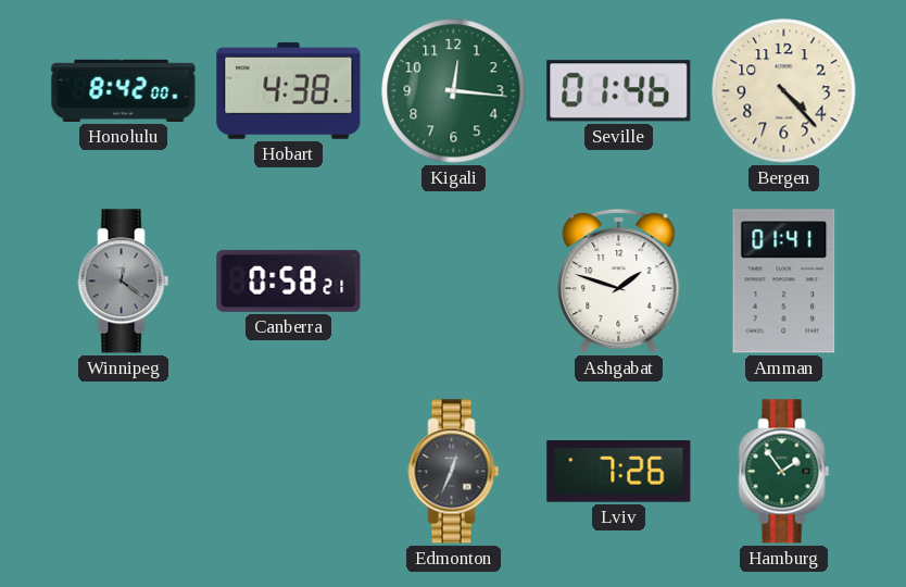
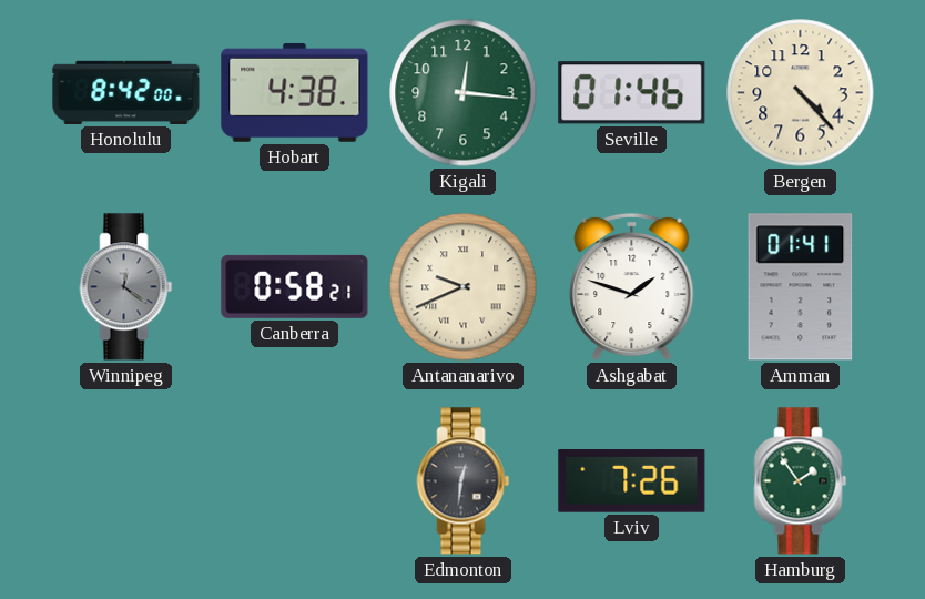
Antananarivo: none -> 9:41
Edmonton: 12:34 -> 12:31
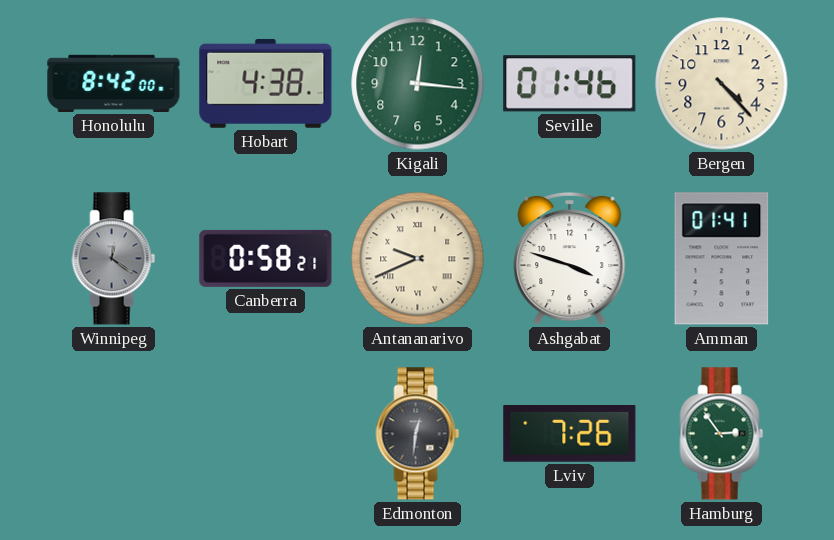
Ashgabat: 1:48 -> 3:48
Hamburg: 1:54 -> 2:54
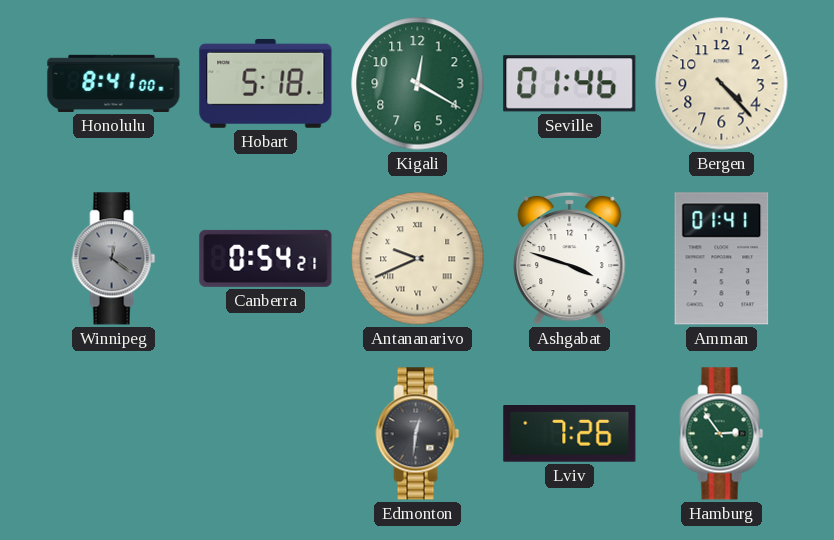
Honolulu: 8:42 -> 8:41
Hobart: 4:38 -> 5:18
Kigali: 12:16 -> 12:20
Canberra: 0:58 -> 0:54
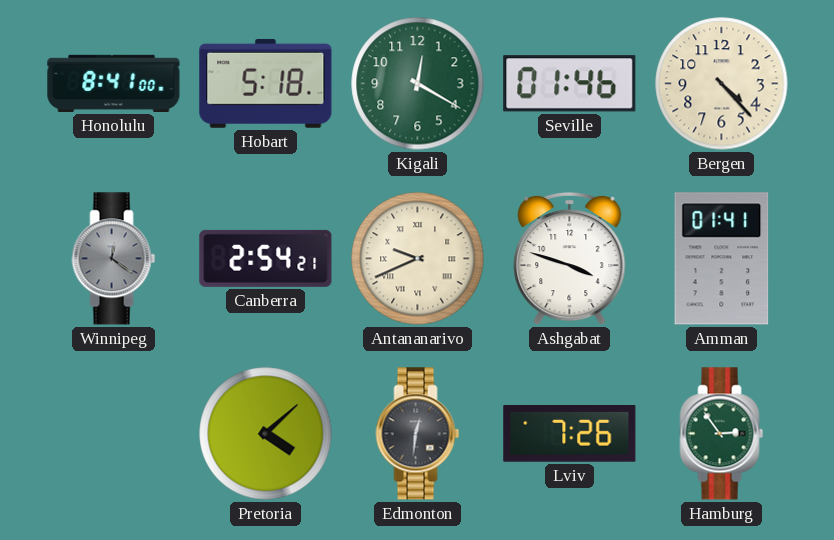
Canberra: 0:54 -> 2:54
Pretoria: none -> 4:08
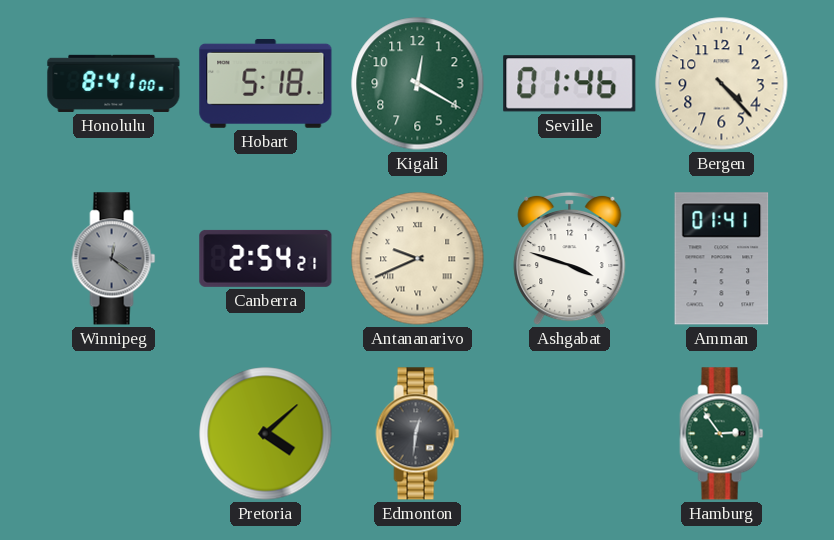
Lviv: 7:26 -> none
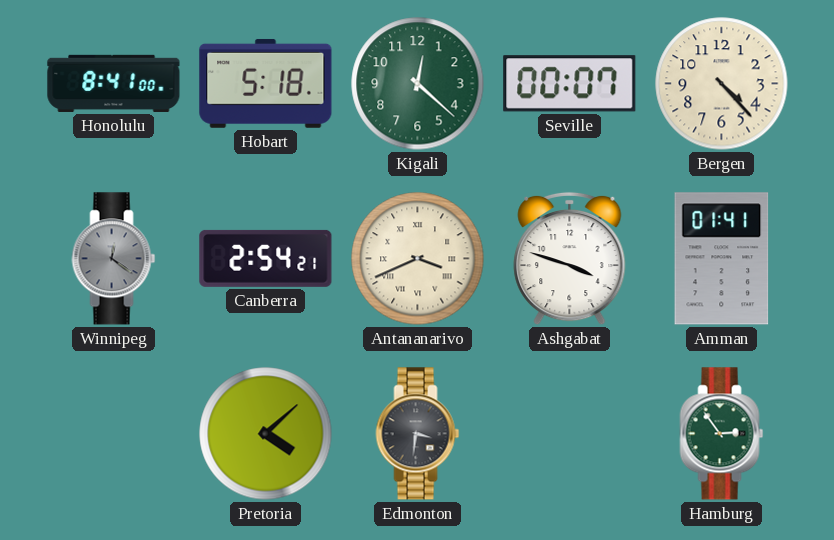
Kigali: 12:20 -> 12:22
Seville: 01:46 -> 00:07
Antananarivo: 9:41 -> 3:41
Edmonton: 12:31 -> 3:31
